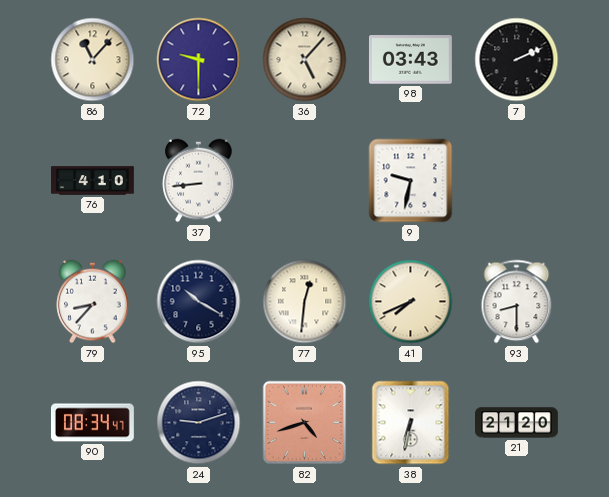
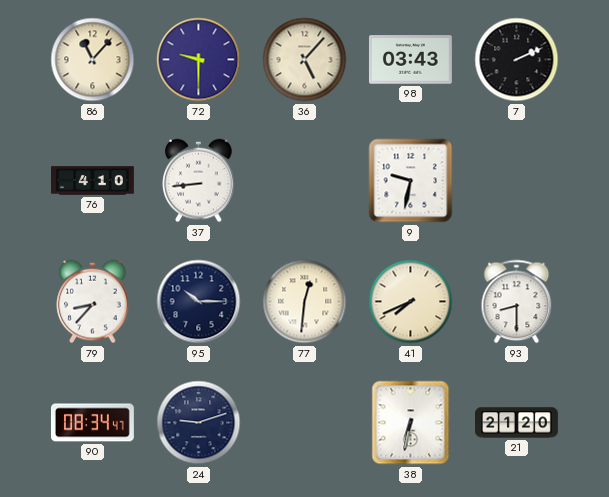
95: 10:20 -> 10:15
82: 4:42 -> none
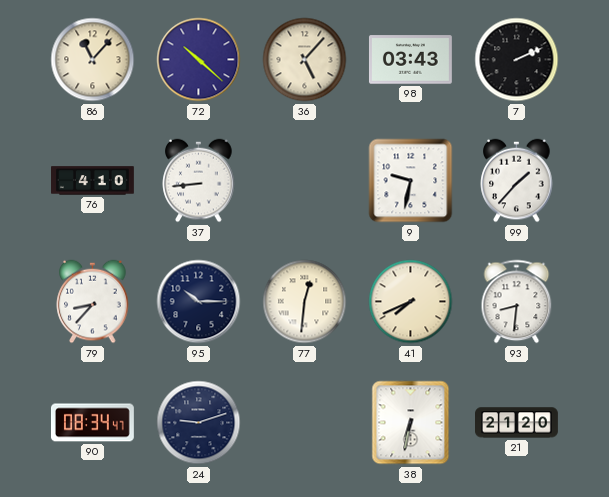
72: 9:30 -> 10:22
99: none -> 1:37
93: 8:30 -> 8:31
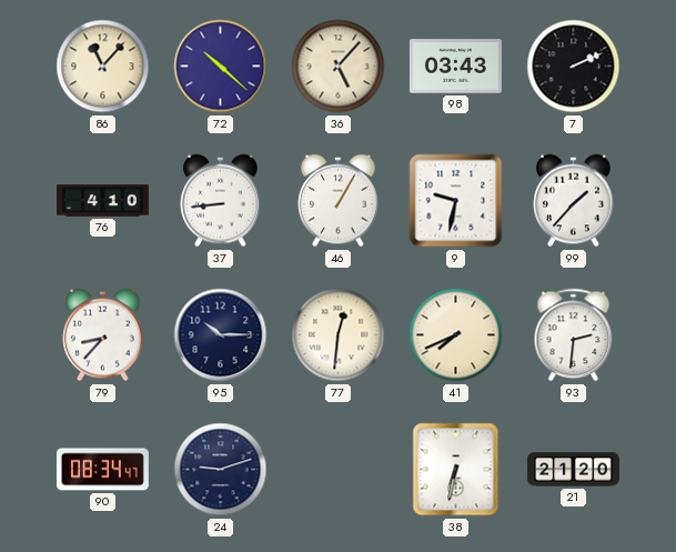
46: none -> 1:05
93: 8:31 -> 2:31
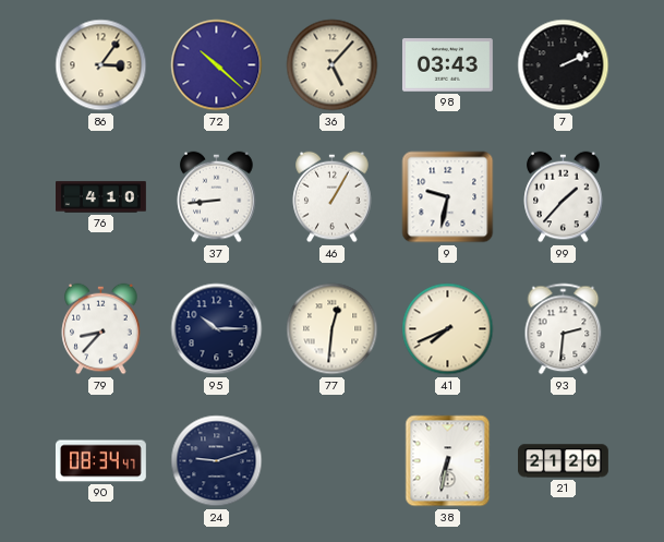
86: 11:07 -> 3:06
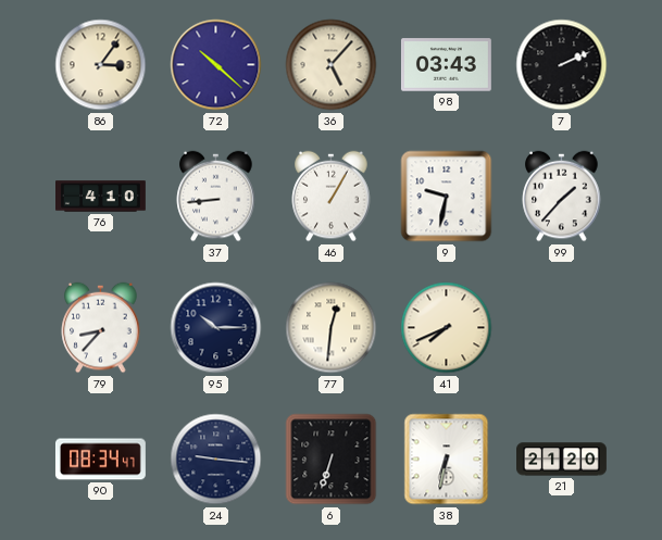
93: 2:31 -> none
24: 9:12 -> 9:16
6: none -> 6:33
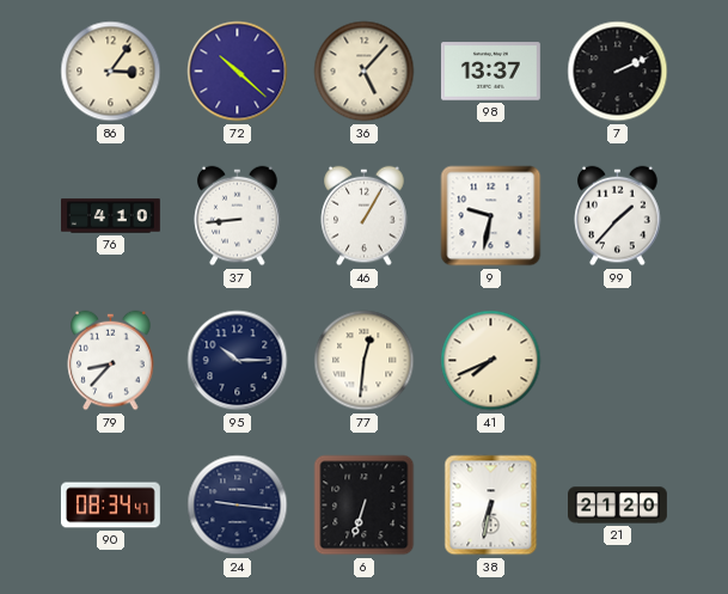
98: 03:43 -> 13:37
